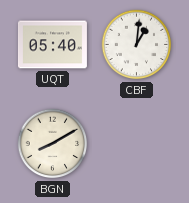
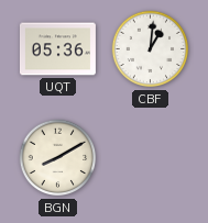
UQT: 05:40 -> 05:36
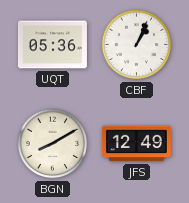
CBF: 1:01 -> 1:04
JFS: none -> 12:49
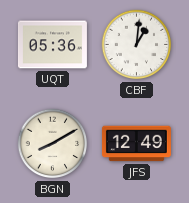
CBF: 1:04 -> 1:01
